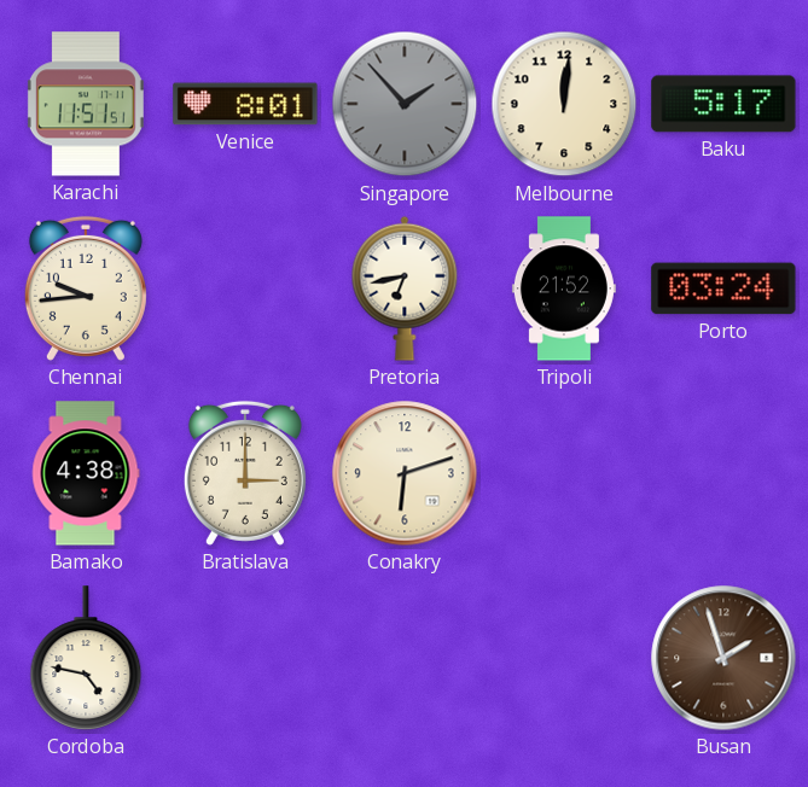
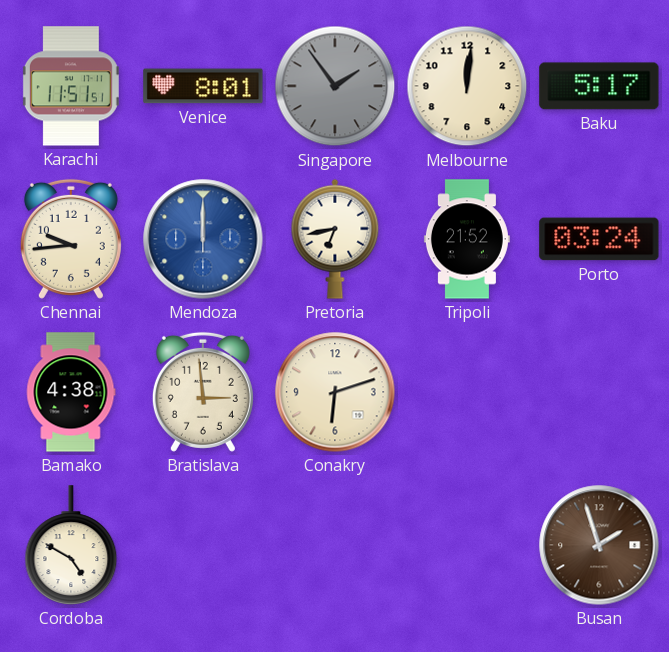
Singapore: 1:53 -> 1:54
Mendoza: none -> 12:00
Bratislava: 3:00 -> 2:59
Cordoba: 4:47 -> 4:50
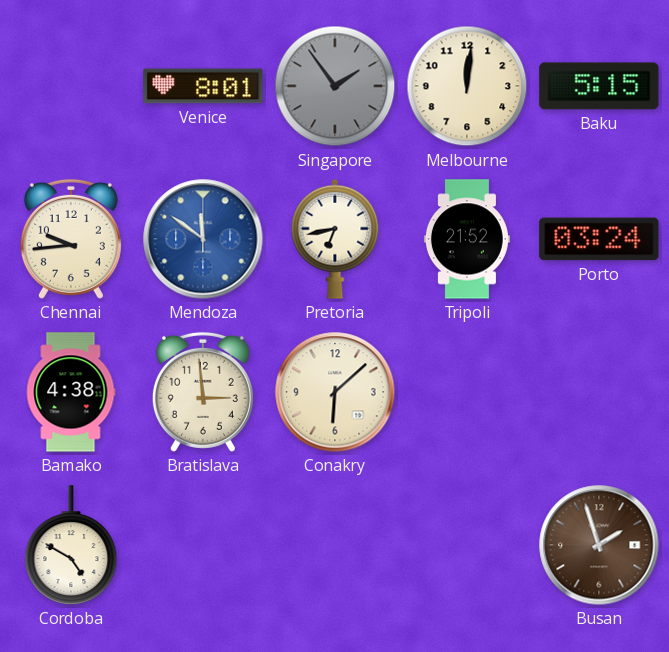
Karachi: 11:51 -> none
Baku: 5:17 -> 5:15
Mendoza: 12:00 -> 11:51
Conakry: 6:12 -> 6:08
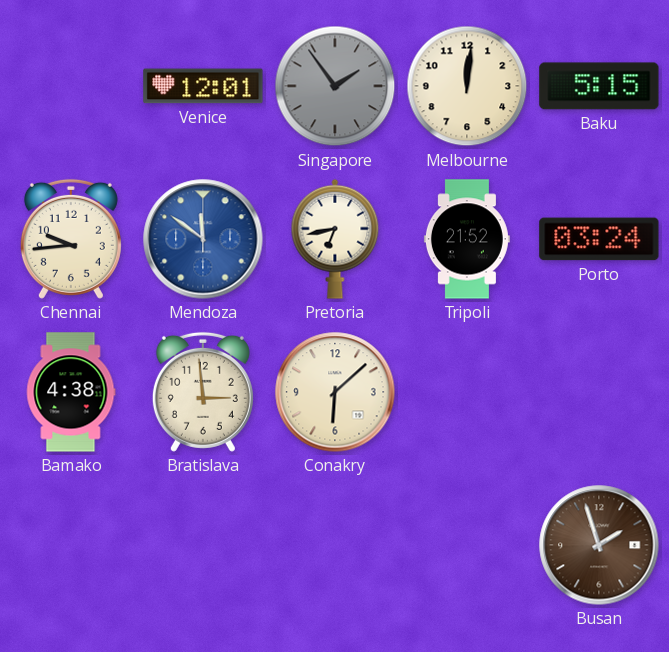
Venice: 8:01 -> 12:01
Cordoba: 4:50 -> none
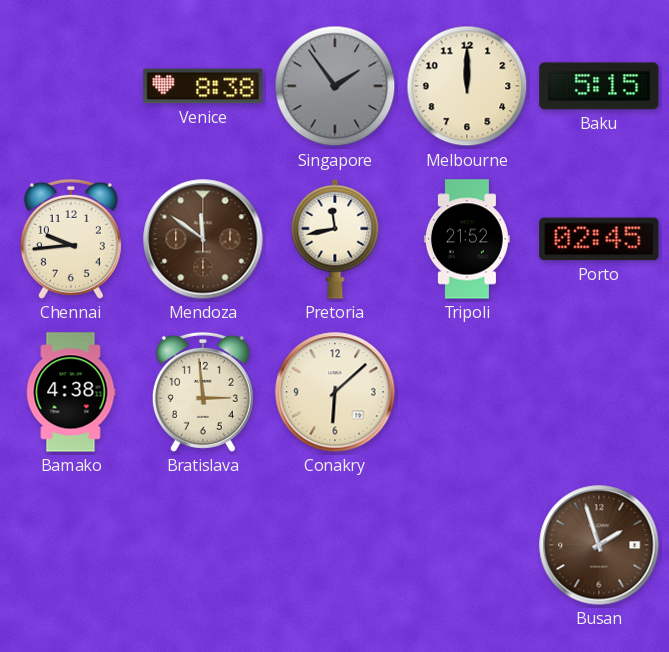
Venice: 12:01 -> 8:38
Melbourne: 12:01 -> 12:00
Mendoza dial: blue -> brown
Pretoria: 6:43 -> 11:43
Porto: 03:24 -> 02:45
